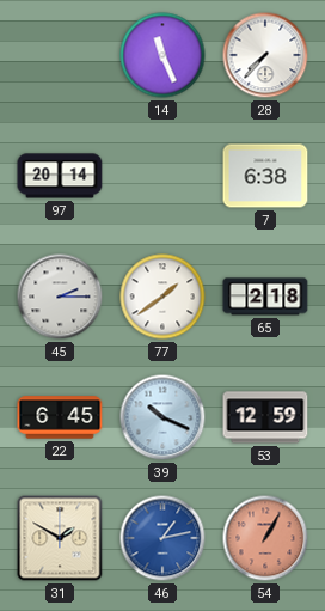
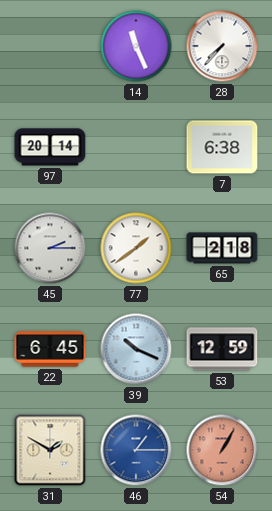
46: 1:13 -> 1:15
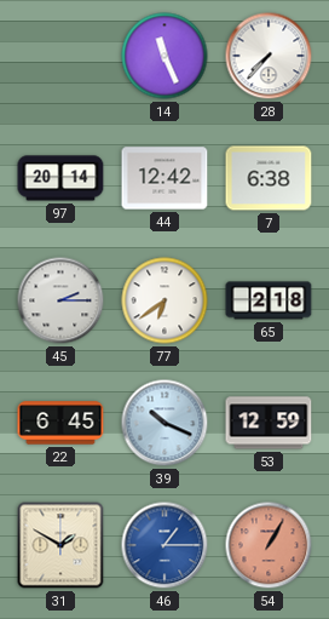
44: none -> 12:42
77: 1:39 -> 6:39
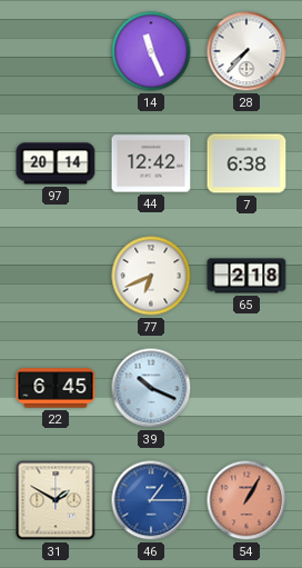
45: 2:15 -> none
77: 6:39 -> 6:41
53: 12:59 -> none
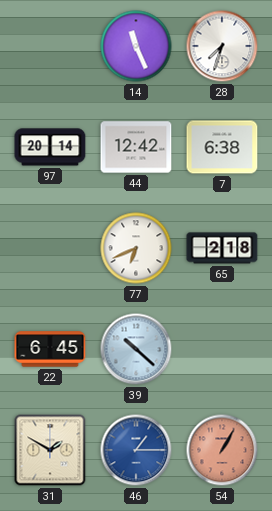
28: 7:37 -> 7:33
39: 10:19 -> 10:22
